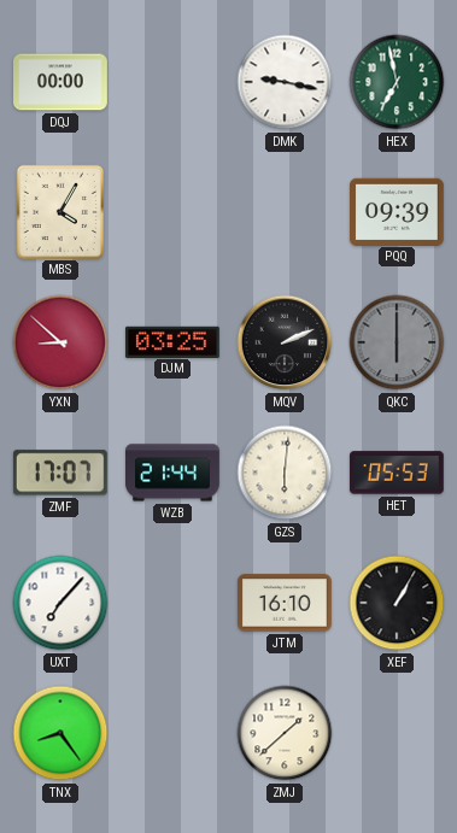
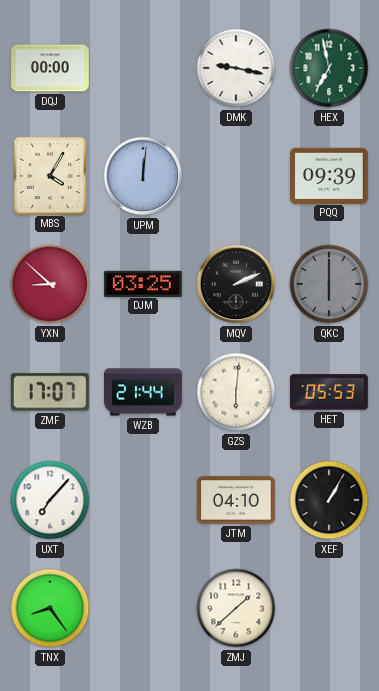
UPM: none -> 12:01
JTM: 16:10 -> 04:10
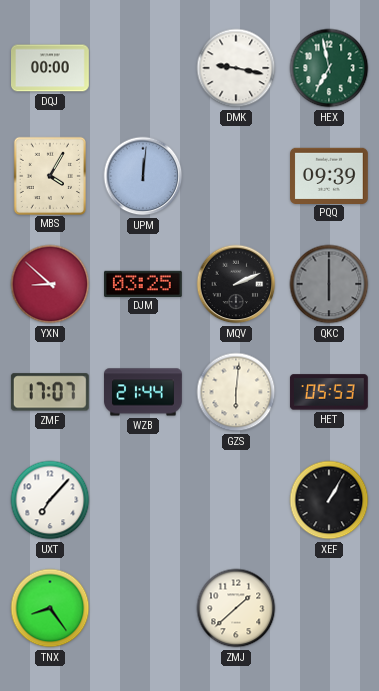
JTM: 04:10 -> none
